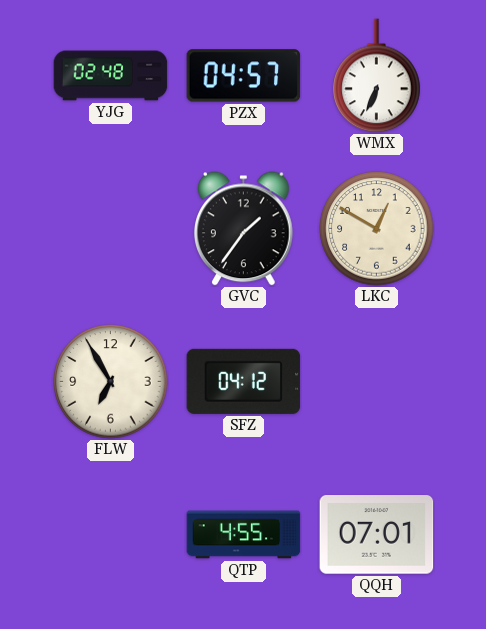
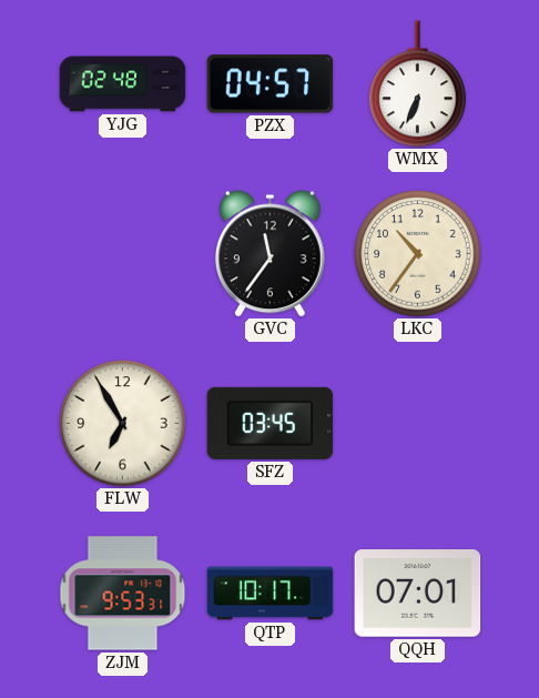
GVC: 1:36 -> 11:36
LKC: 12:50 -> 10:36
SFZ: 04:12 -> 03:45
ZJM: none -> 9:53
QTP: 4:55 -> 10:17
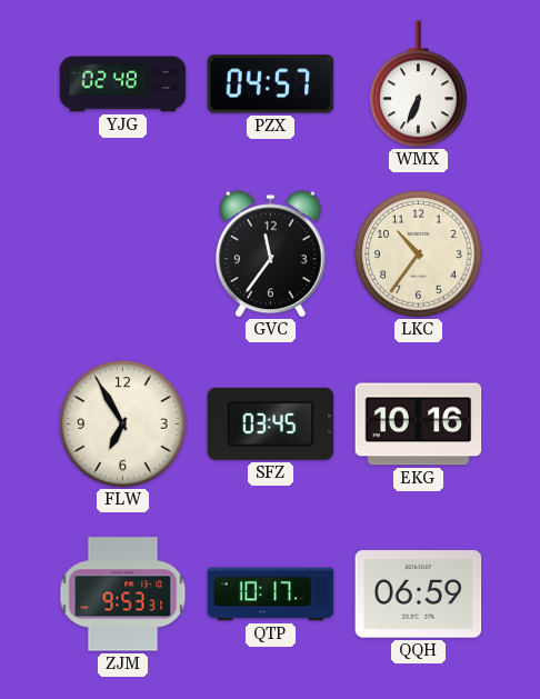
EKG: none -> 10:16
QQH: 07:01 -> 06:59
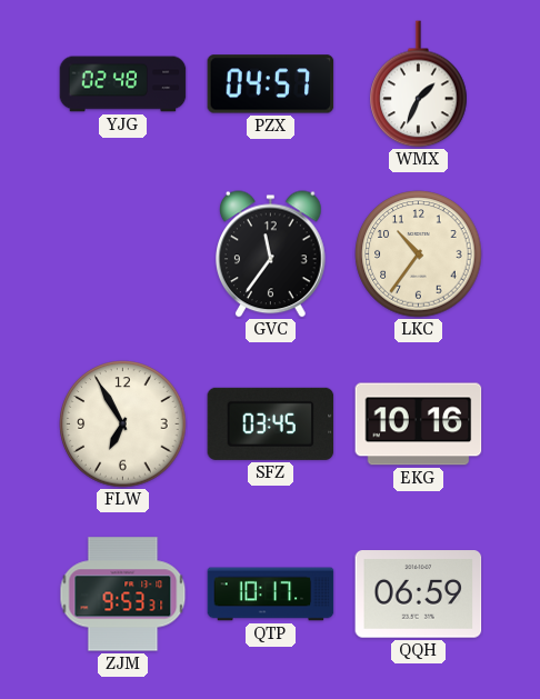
WMX: 6:34 -> 1:34
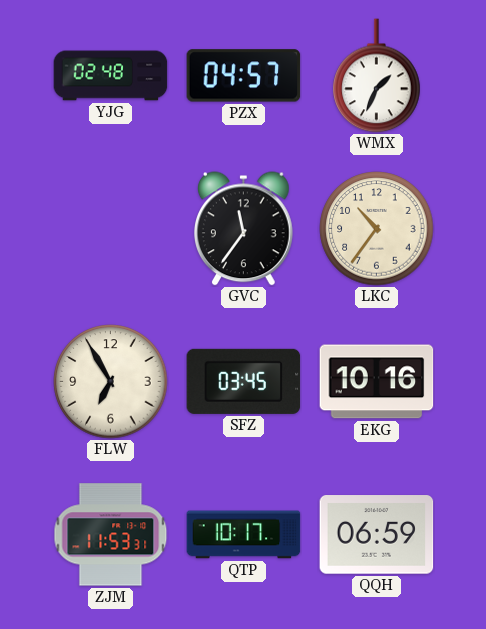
ZJM: 9:53 -> 11:53
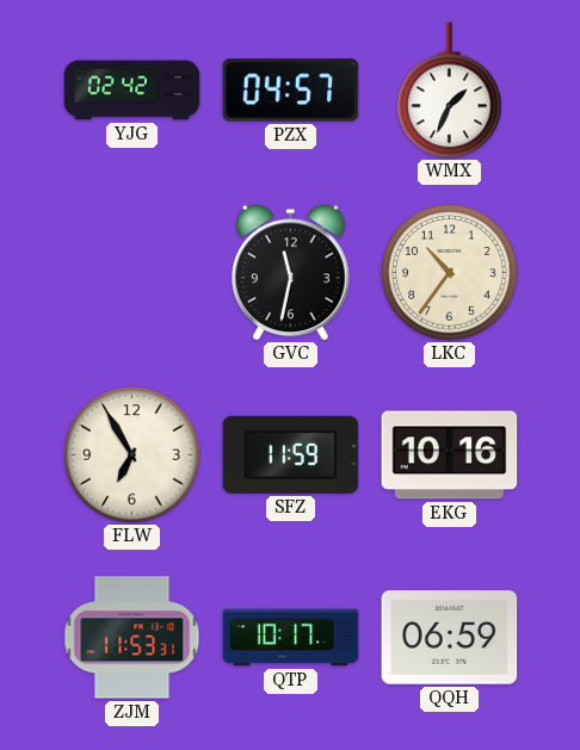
YJG: 02:48 -> 02:42
GVC: 11:36 -> 11:32
SFZ: 03:45 -> 11:59
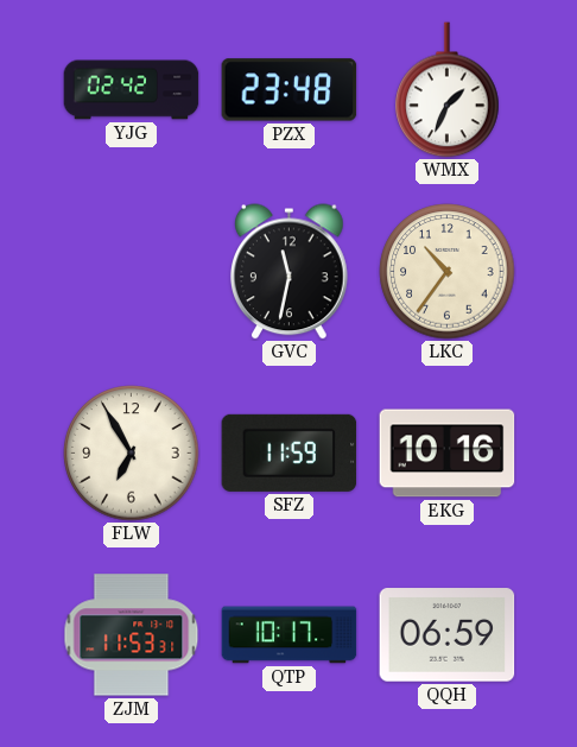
PZX: 04:57 -> 23:48
